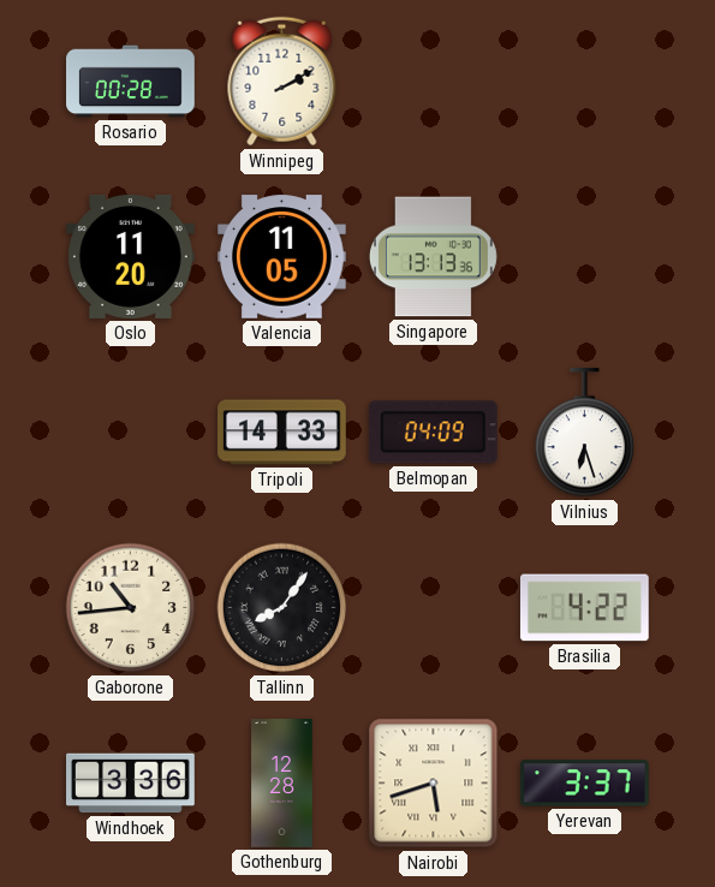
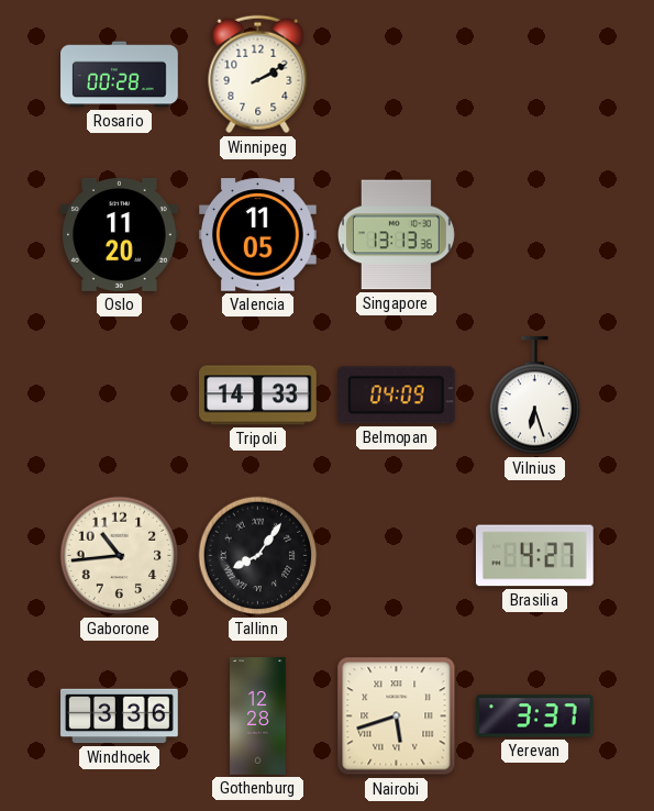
Brasilia: 4:22 -> 4:27
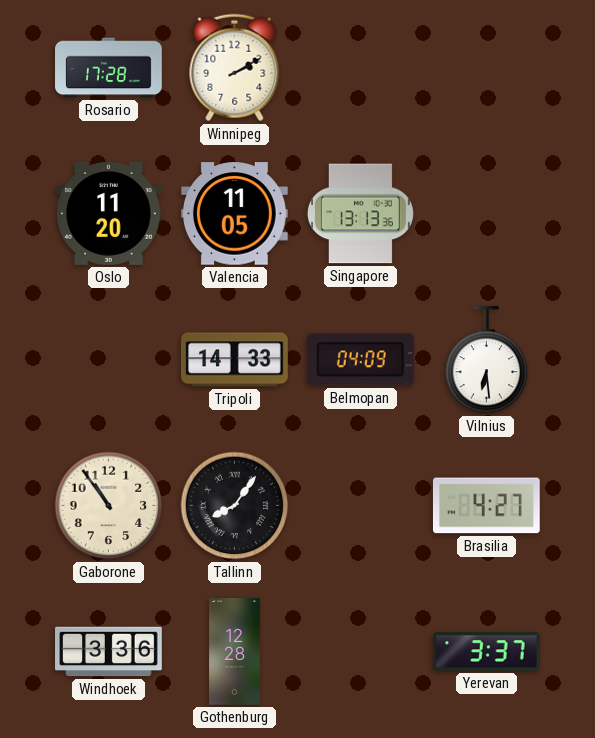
Rosario: 00:28 -> 17:28
Vilnius: 6:27 -> 6:29
Gaborone: 10:44 -> 10:54
Nairobi: 5:42 -> none
